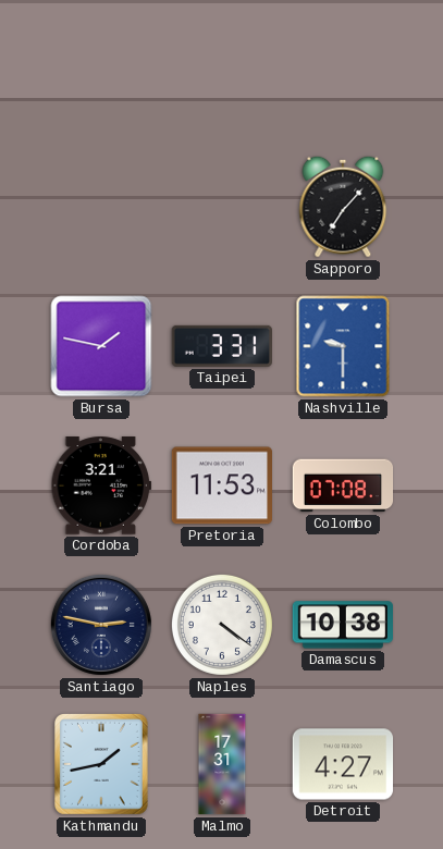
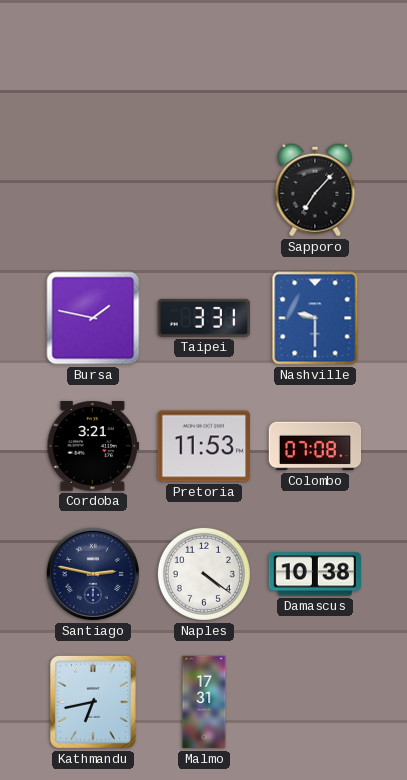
Kathmandu: 1:43 -> 6:43
Detroit: 4:27 -> none
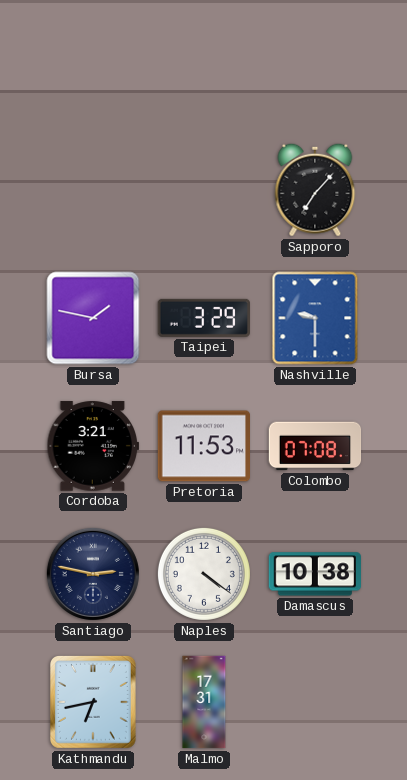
Taipei: 3:31 -> 3:29
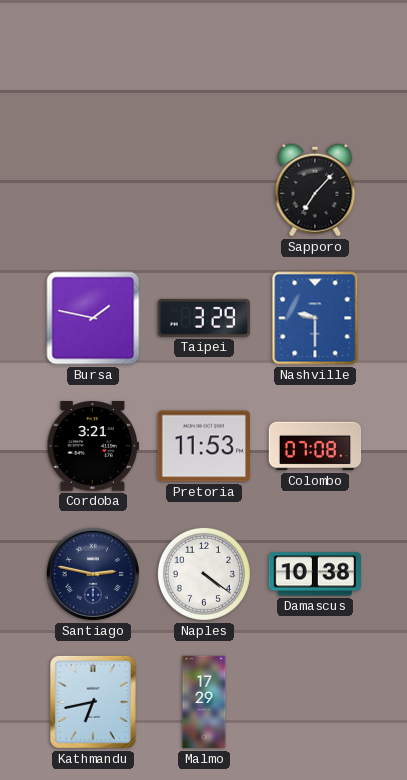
Malmo: 17:31 -> 17:29
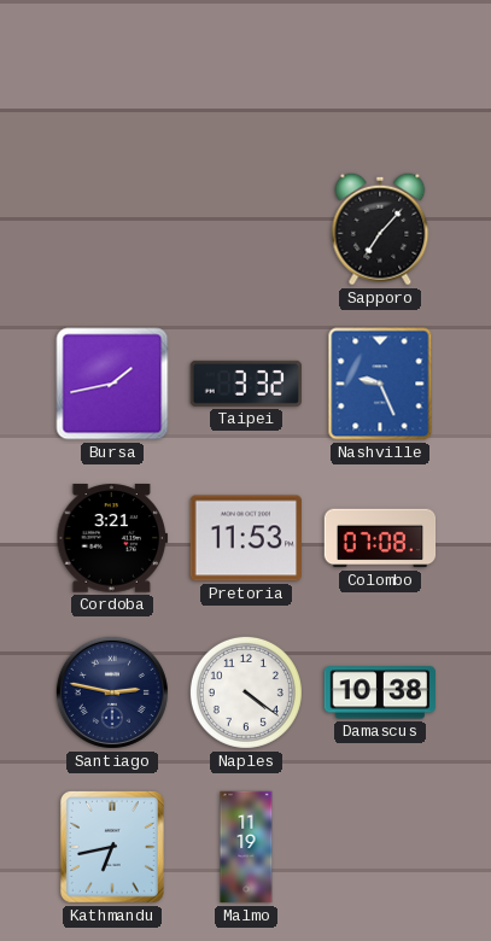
Bursa: 1:47 -> 1:43
Taipei: 3:29 -> 3:32
Nashville: 9:30 -> 9:26
Malmo: 17:29 -> 11:19
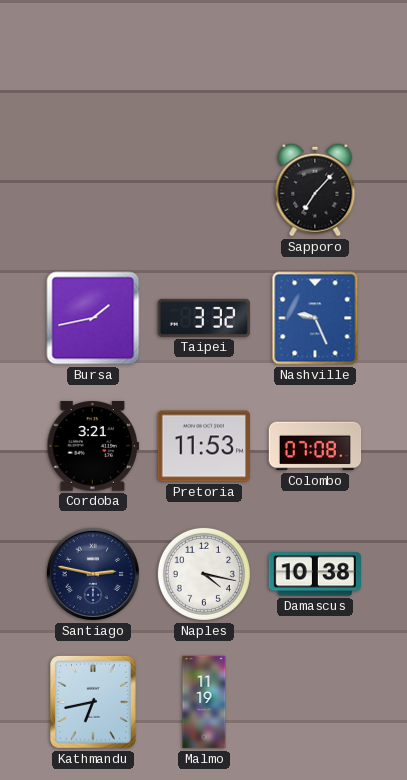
Naples: 4:21 -> 4:17
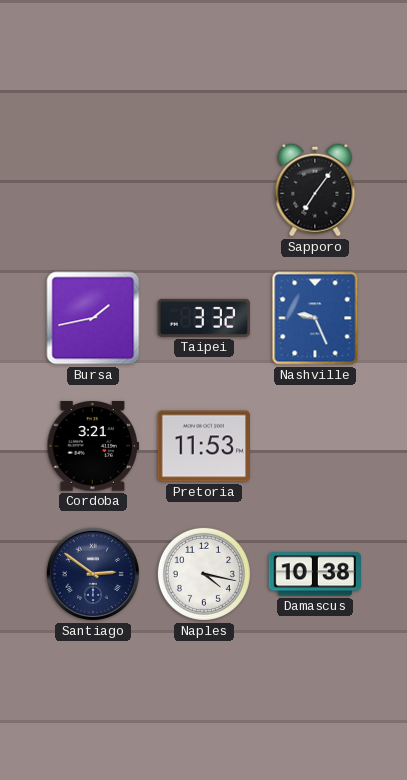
Sapporo: 7:07 -> 7:06
Colombo: 07:08 -> none
Santiago: 2:47 -> 2:51
Kathmandu: 6:43 -> none
Malmo: 11:19 -> none
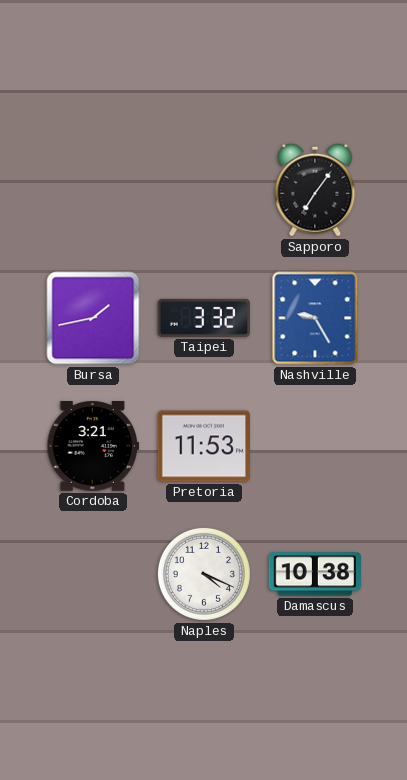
Nashville: 9:26 -> 9:25
Santiago: 2:51 -> none
Naples: 4:17 -> 4:19
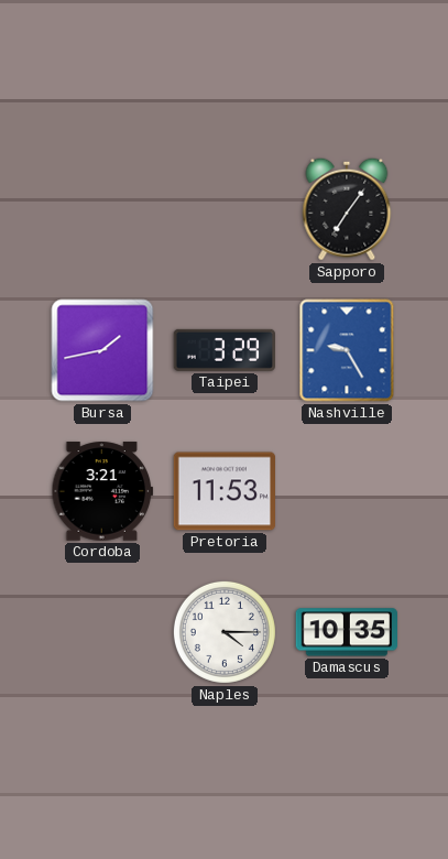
Taipei: 3:32 -> 3:29
Naples: 4:19 -> 4:15
Damascus: 10:38 -> 10:35
